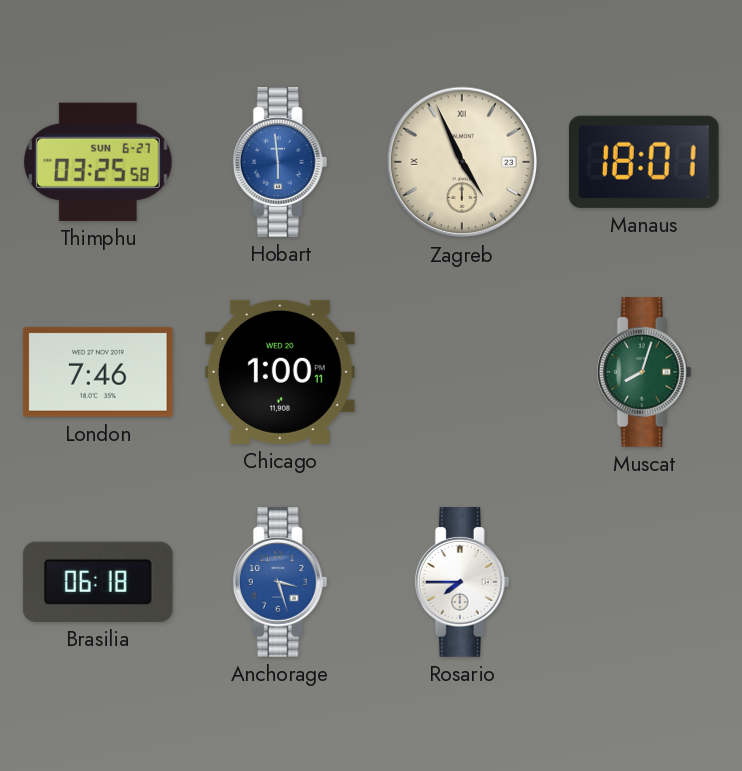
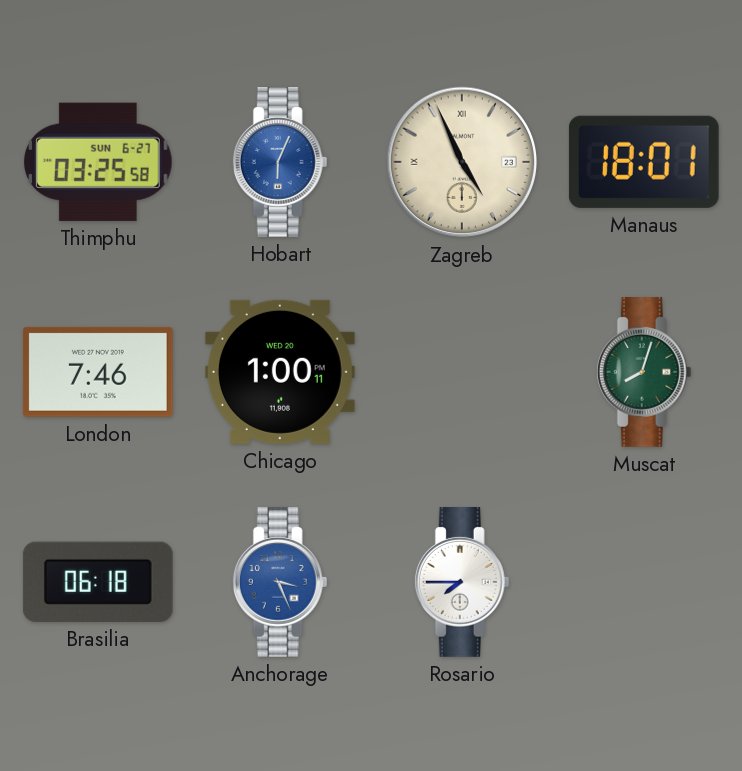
Hobart: 5:59 -> 6:04
Anchorage: 3:27 -> 3:26
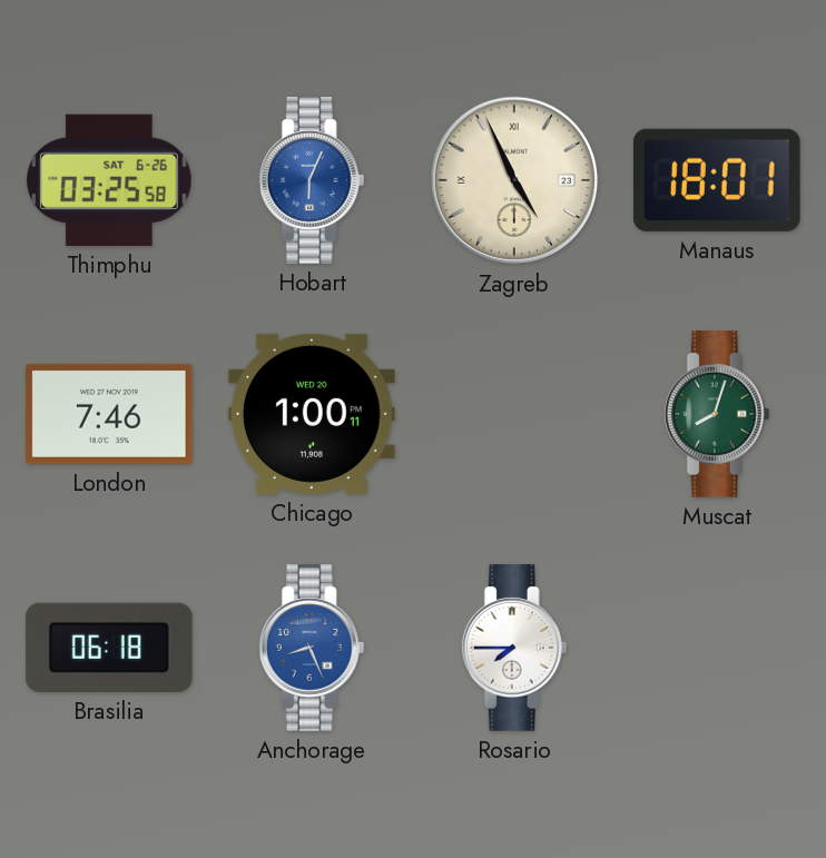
Thimphu date: SUN 6-27 -> SAT 6-26
Anchorage: 3:26 -> 8:26
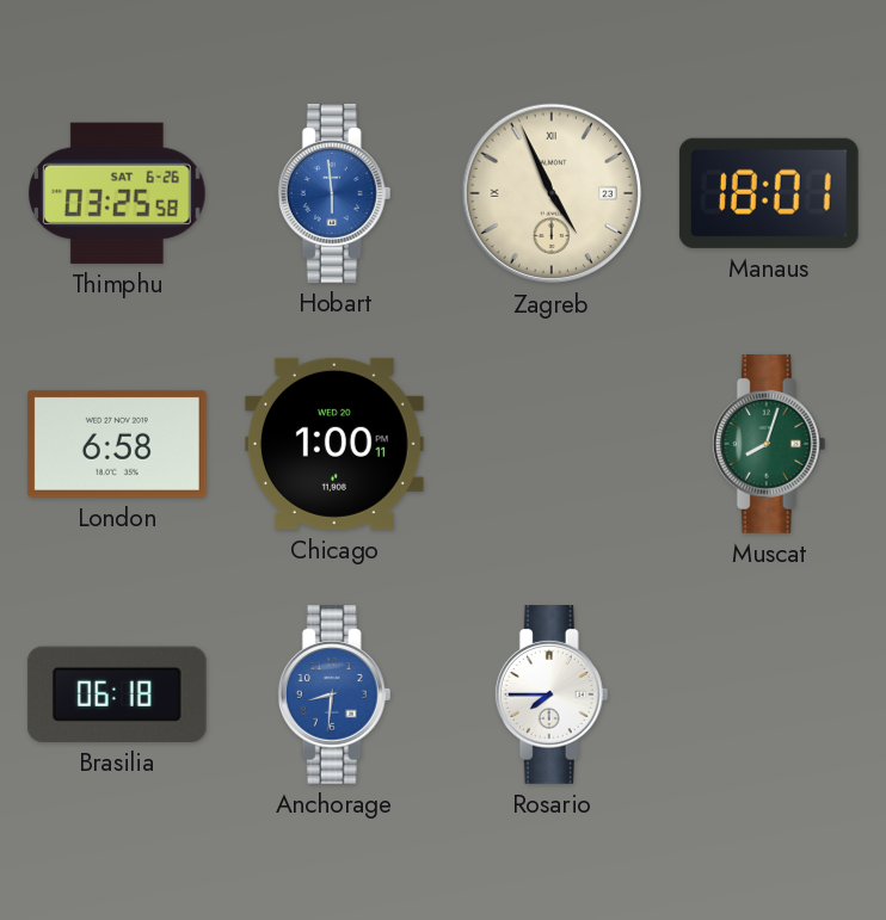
Hobart: 6:04 -> 5:59
London: 7:46 -> 6:58
Anchorage: 8:26 -> 8:31
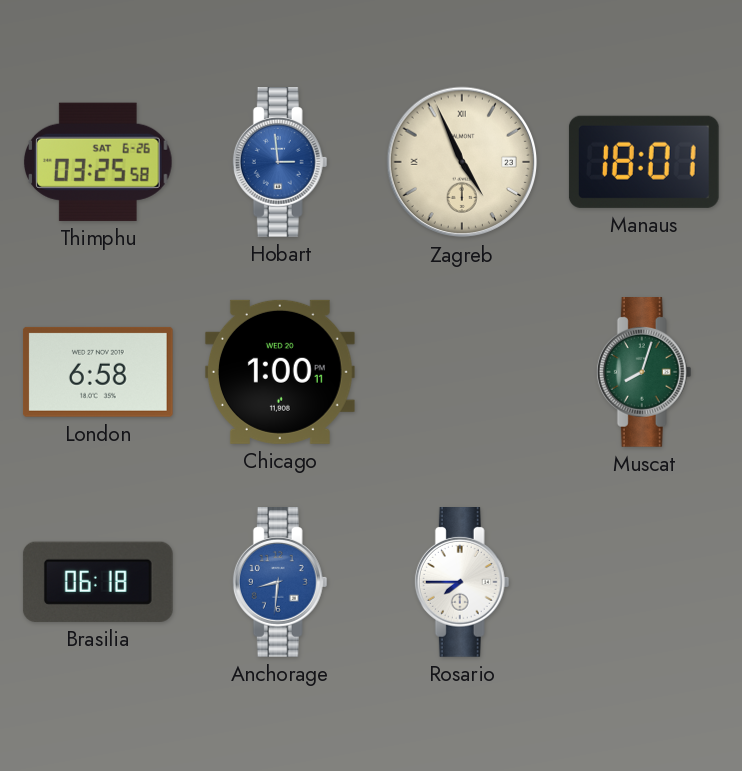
Hobart: 5:59 -> 2:59
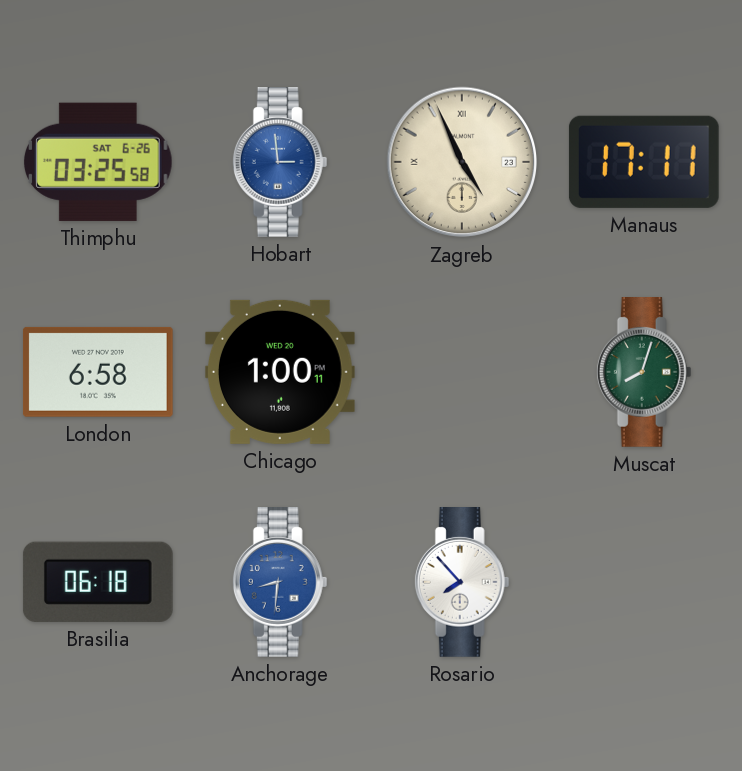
Manaus: 18:01 -> 17:11
Rosario: 7:45 -> 7:53
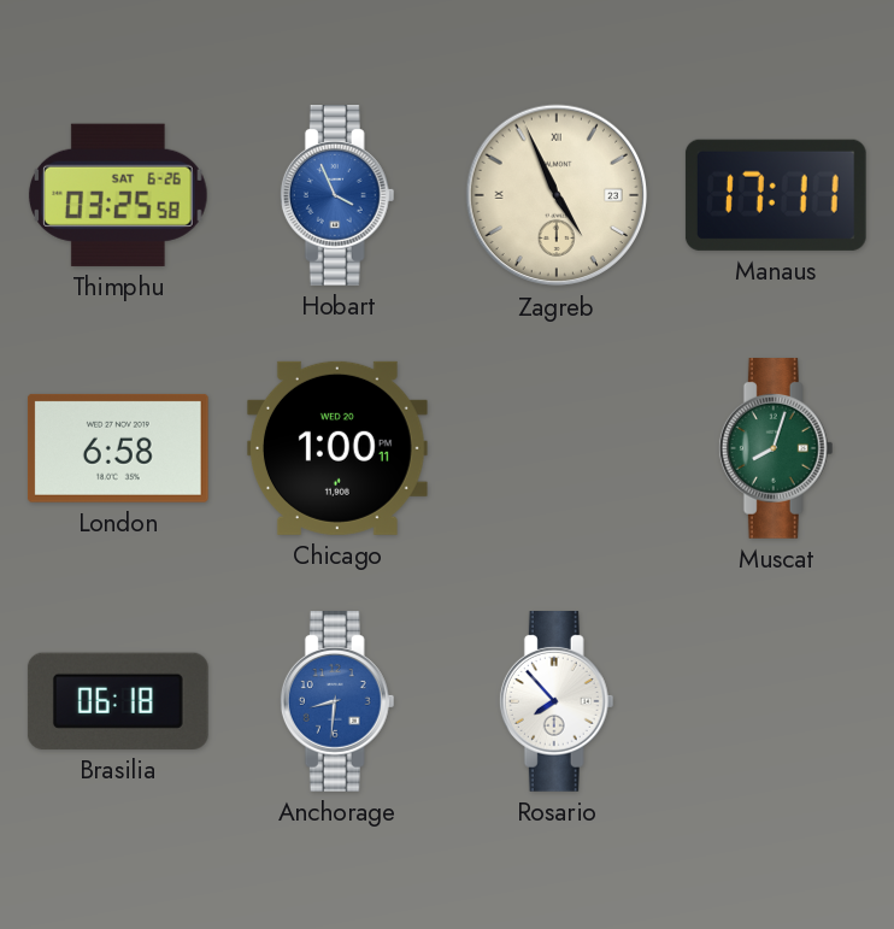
Hobart: 2:59 -> 3:56
